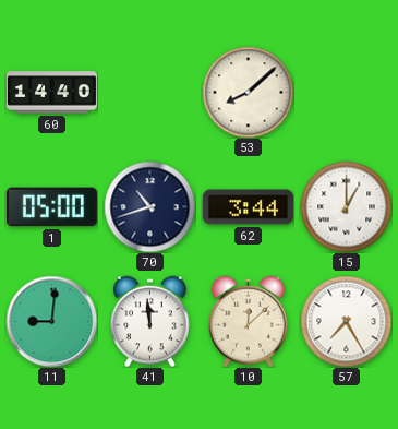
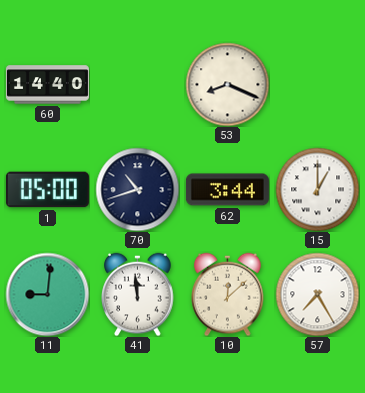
53: 8:08 -> 8:19
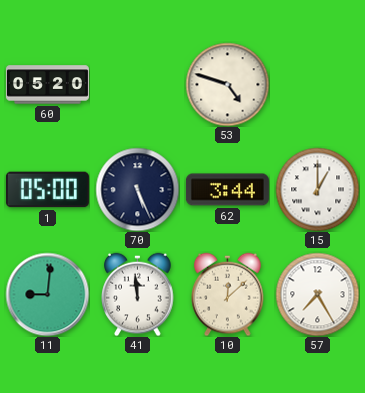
60: 14:40 -> 05:20
53: 8:19 -> 4:48
70: 10:42 -> 5:26
